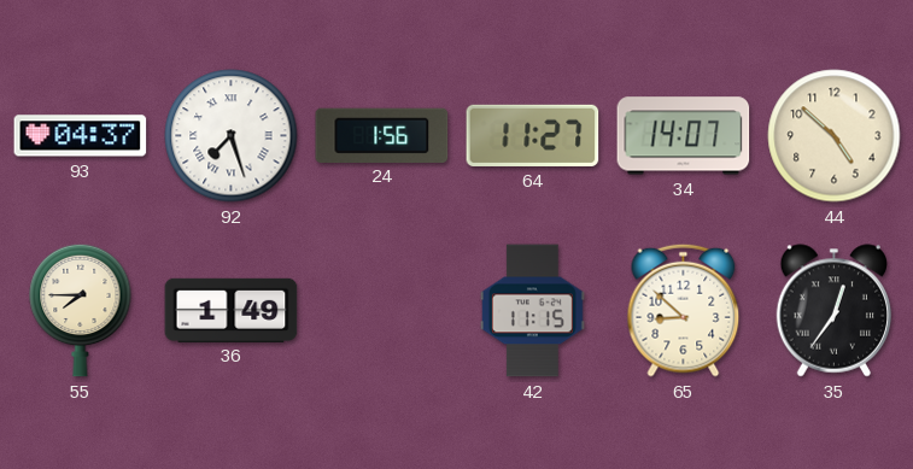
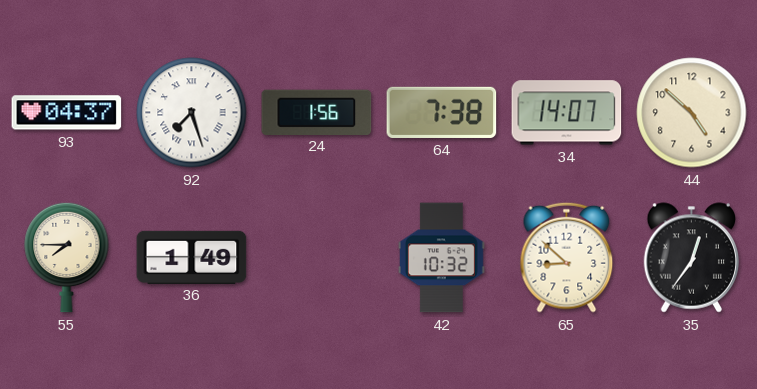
64: 11:27 -> 7:38
42: 11:15 -> 10:32
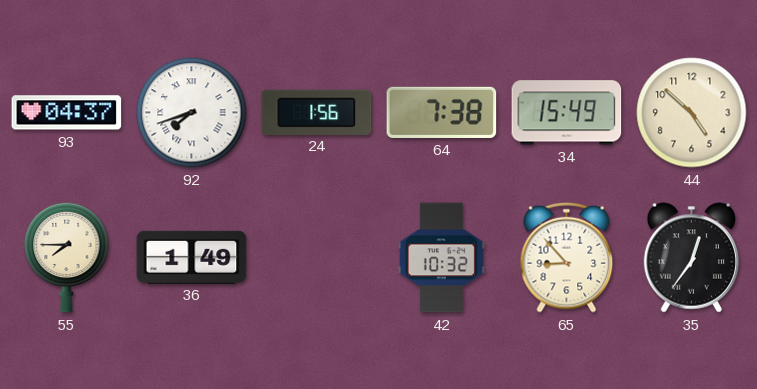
92: 7:27 -> 7:42
34: 14:07 -> 15:49
65: 8:52 -> 8:53
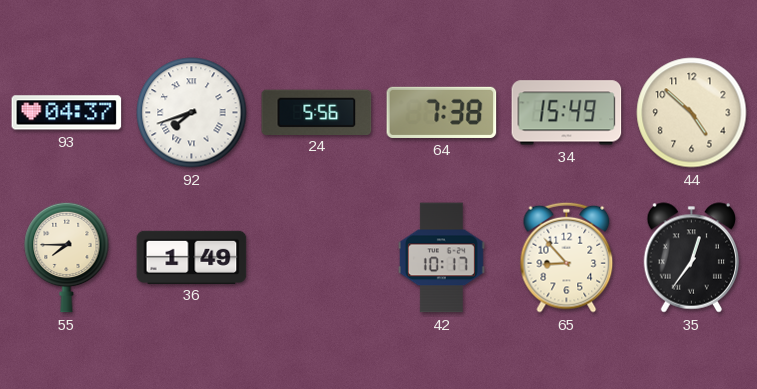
24: 1:56 -> 5:56
42: 10:32 -> 10:17
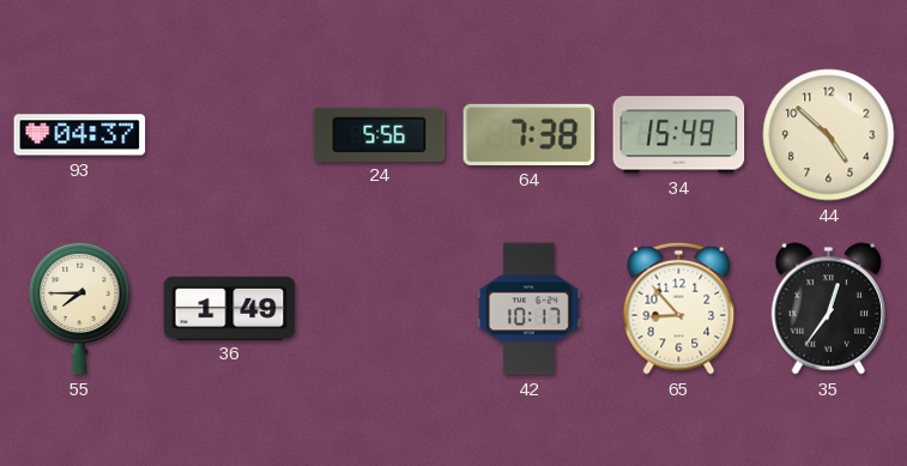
92: 7:42 -> none
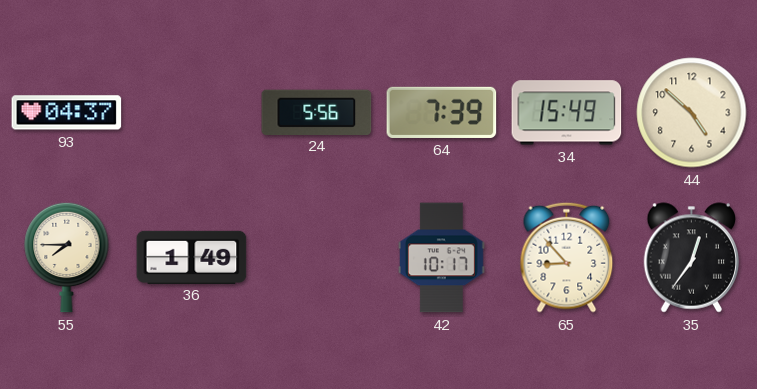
64: 7:38 -> 7:39
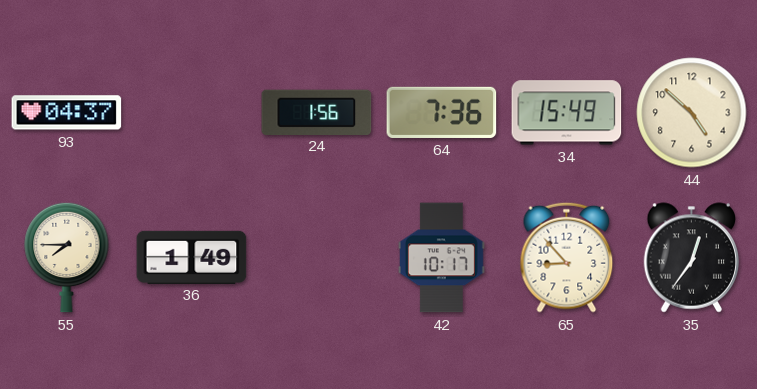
24: 5:56 -> 1:56
64: 7:39 -> 7:36
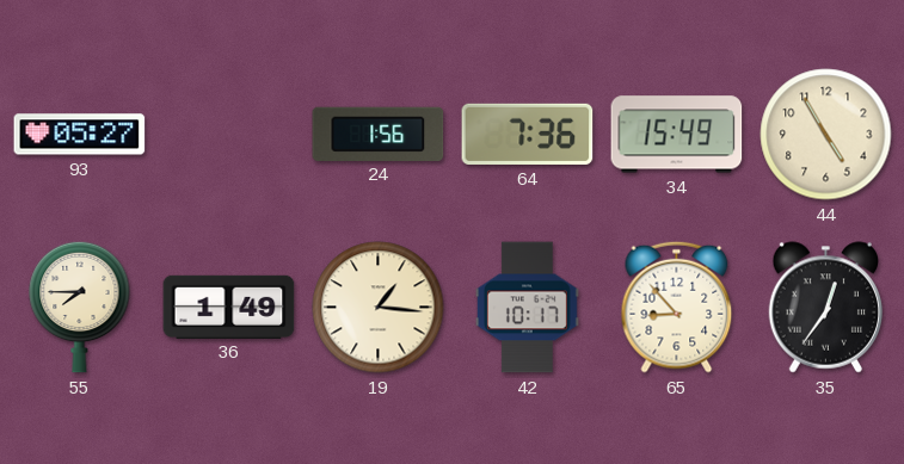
93: 04:37 -> 05:27
44: 4:52 -> 4:55
19: none -> 1:16
